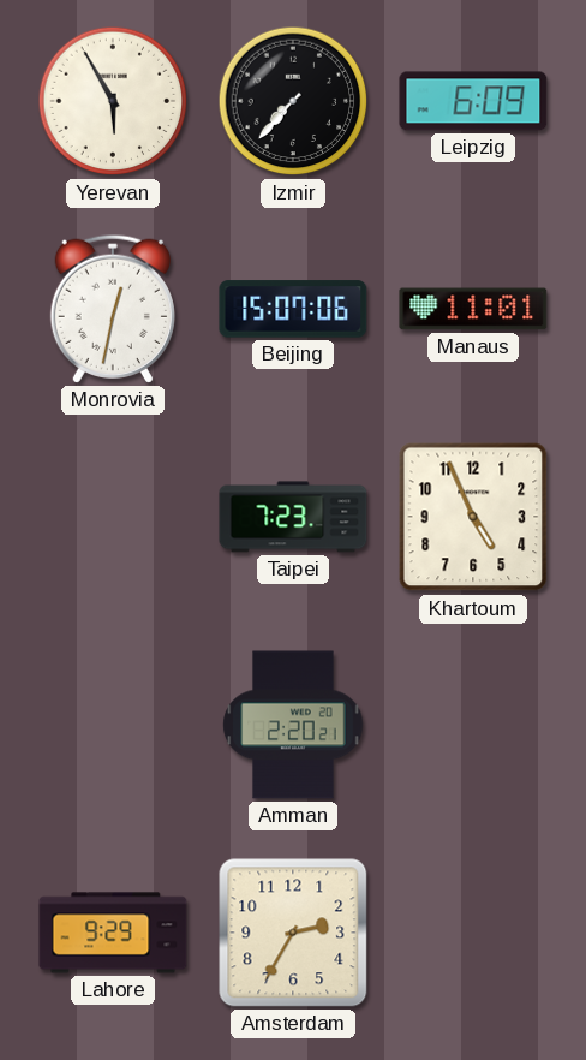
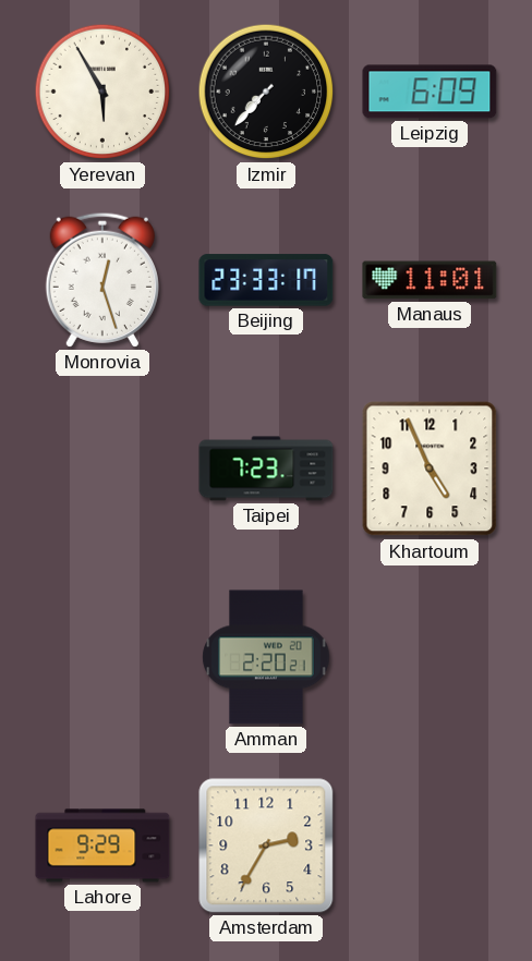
Monrovia: 12:32 -> 12:27
Beijing: 15:07 -> 23:33
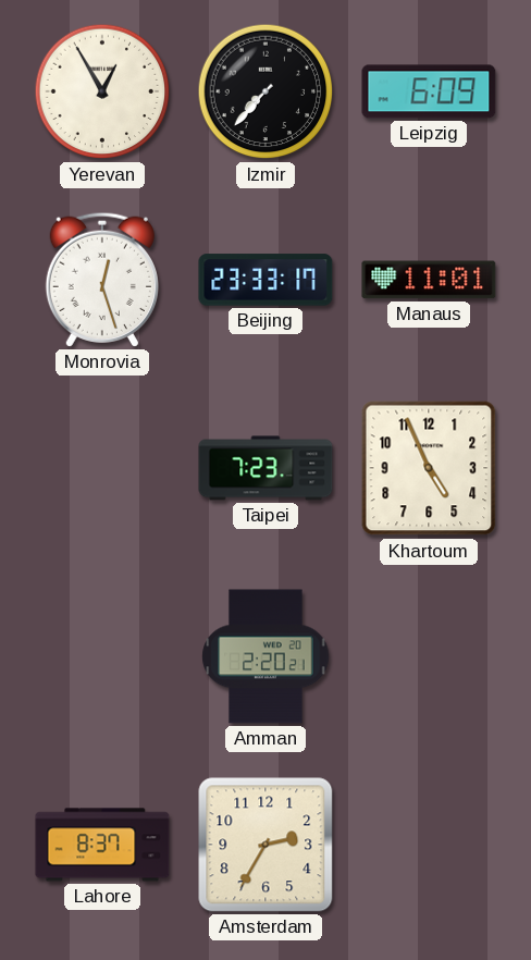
Yerevan: 5:55 -> 12:55
Lahore: 9:29 -> 8:37
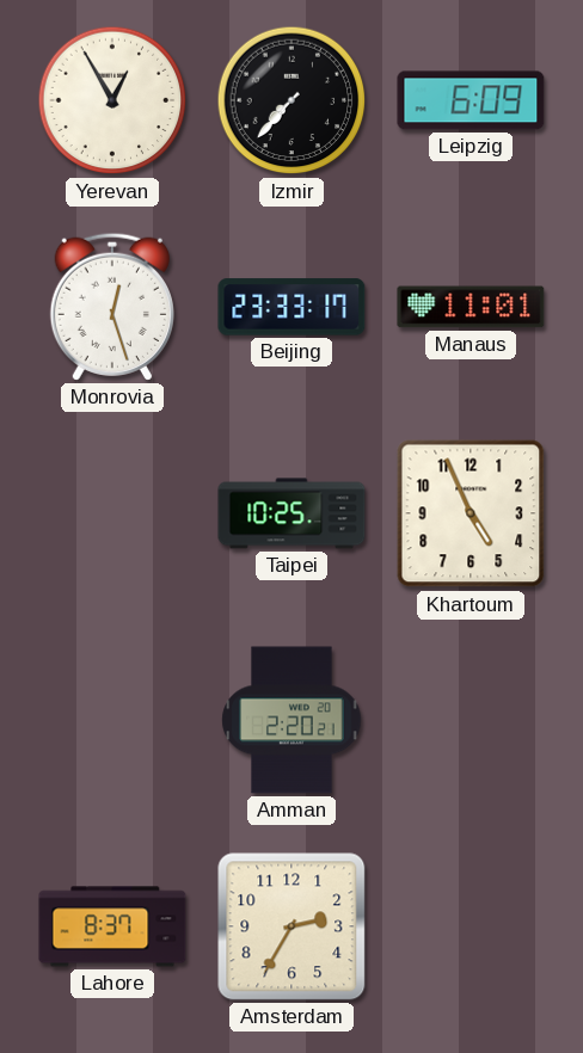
Taipei: 7:23 -> 10:25
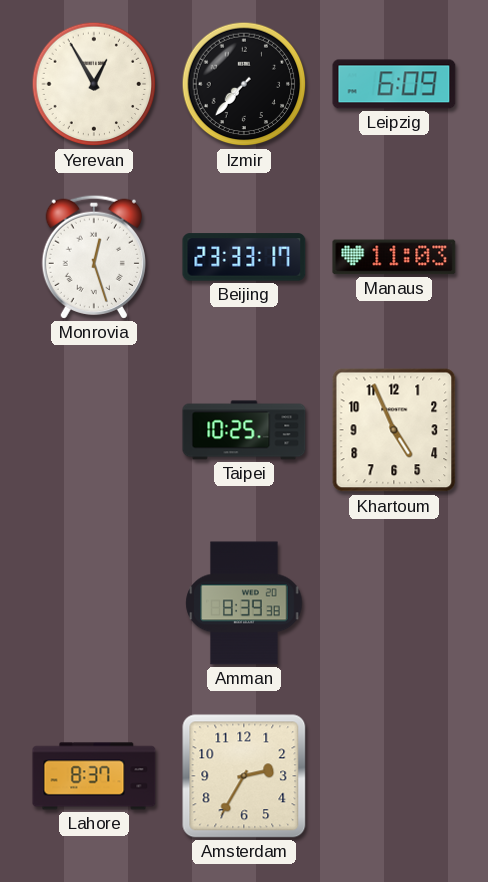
Manaus: 11:01 -> 11:03
Amman: 2:20 -> 8:39
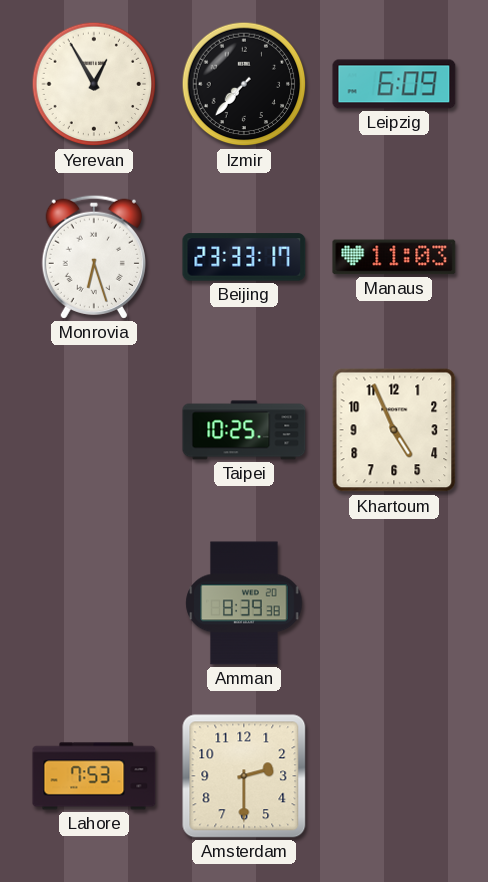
Monrovia: 12:27 -> 6:27
Lahore: 8:37 -> 7:53
Amsterdam: 2:35 -> 2:30
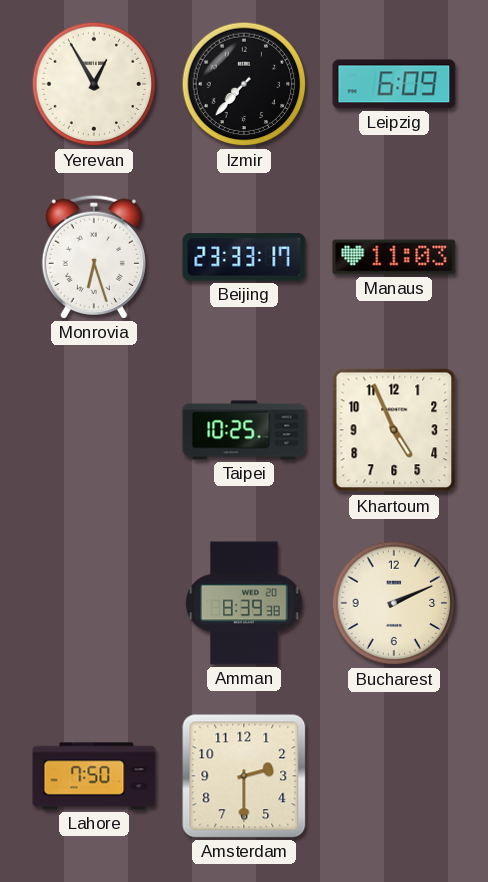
Bucharest: none -> 2:11
Lahore: 7:53 -> 7:50
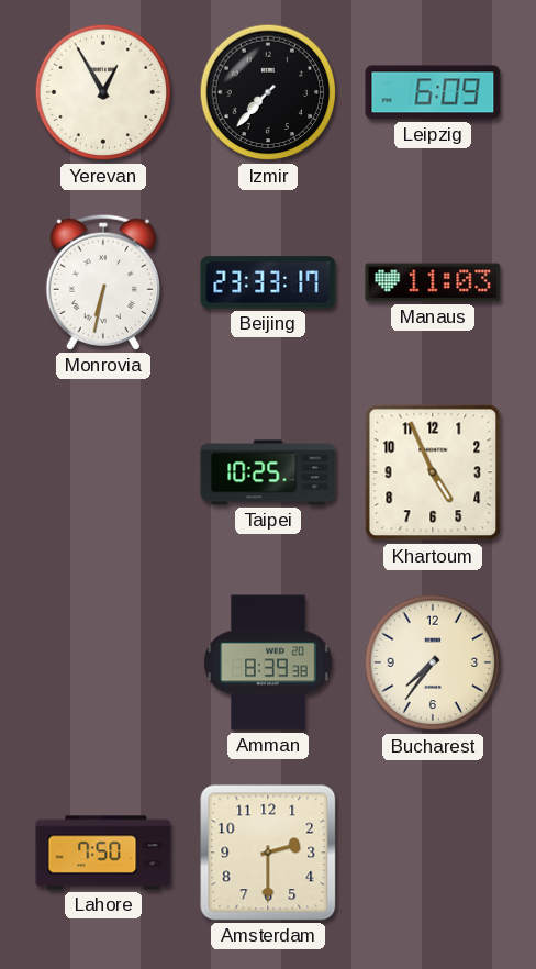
Monrovia: 6:27 -> 6:32
Bucharest: 2:11 -> 7:36
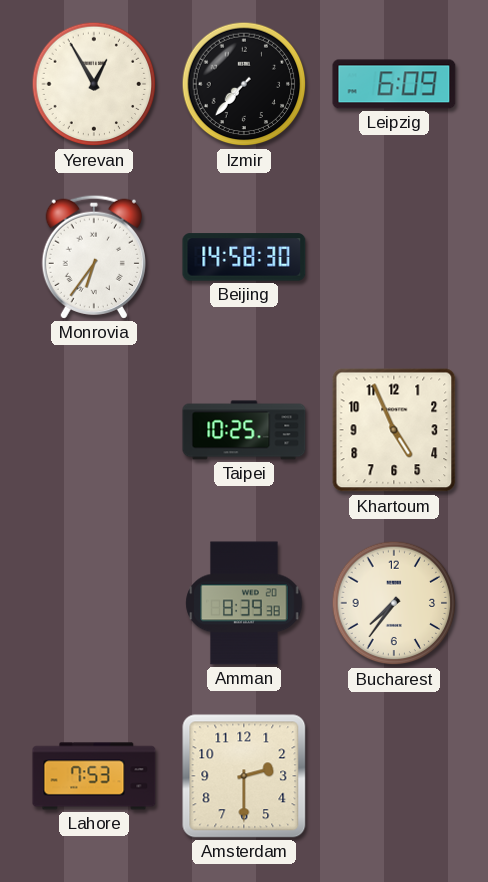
Monrovia: 6:32 -> 6:36
Beijing: 23:33 -> 14:58
Manaus: 11:03 -> none
Lahore: 7:50 -> 7:53
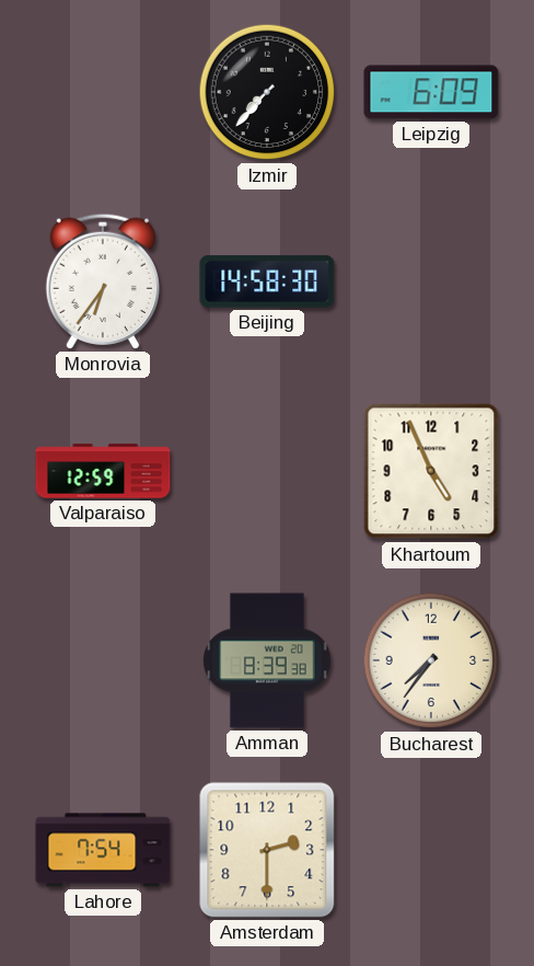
Yerevan: 12:55 -> none
Valparaiso: none -> 12:59
Taipei: 10:25 -> none
Lahore: 7:53 -> 7:54
